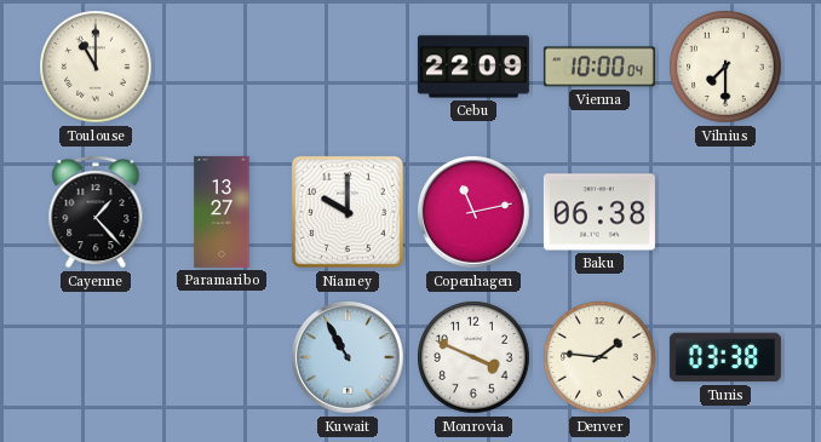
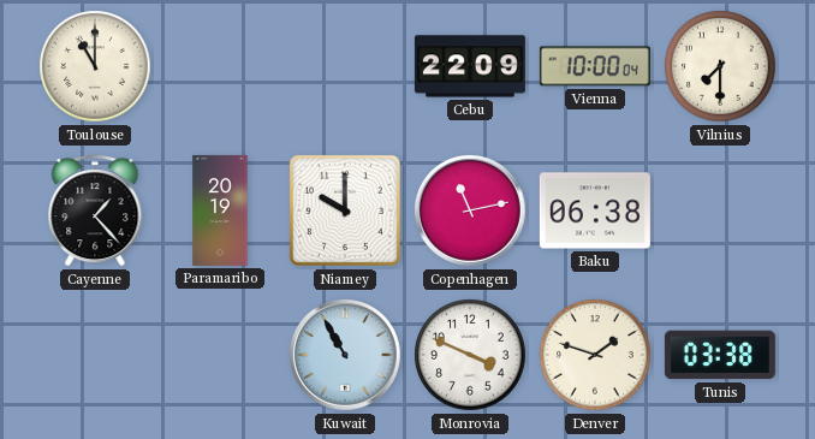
Paramaribo: 13:27 -> 20:19
Denver: 1:46 -> 1:48
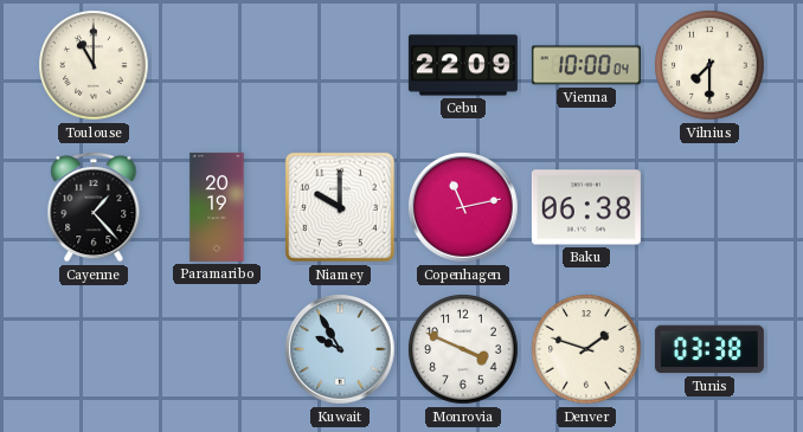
Kuwait: 10:55 -> 9:55
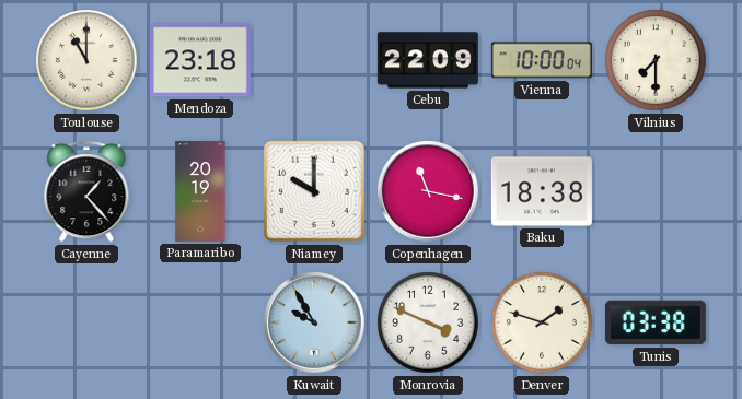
Mendoza: none -> 23:18
Copenhagen: 11:13 -> 11:17
Baku: 06:38 -> 18:38
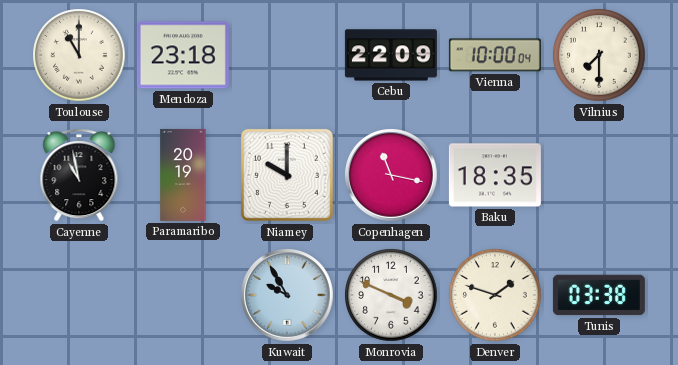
Cayenne: 1:23 -> 10:58
Baku: 18:38 -> 18:35
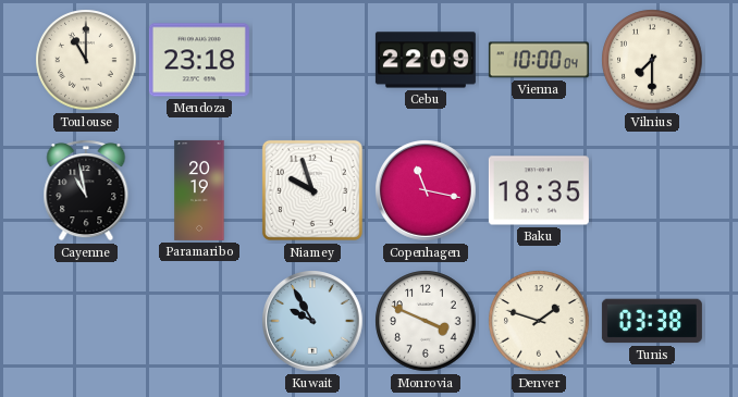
Niamey: 10:00 -> 9:57
